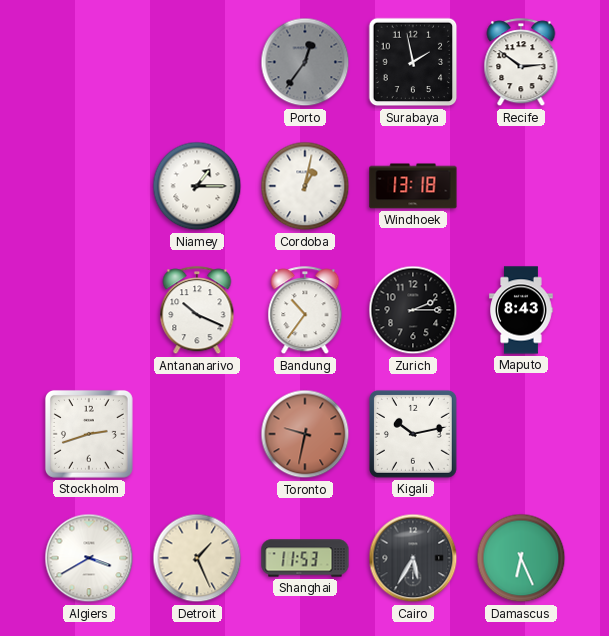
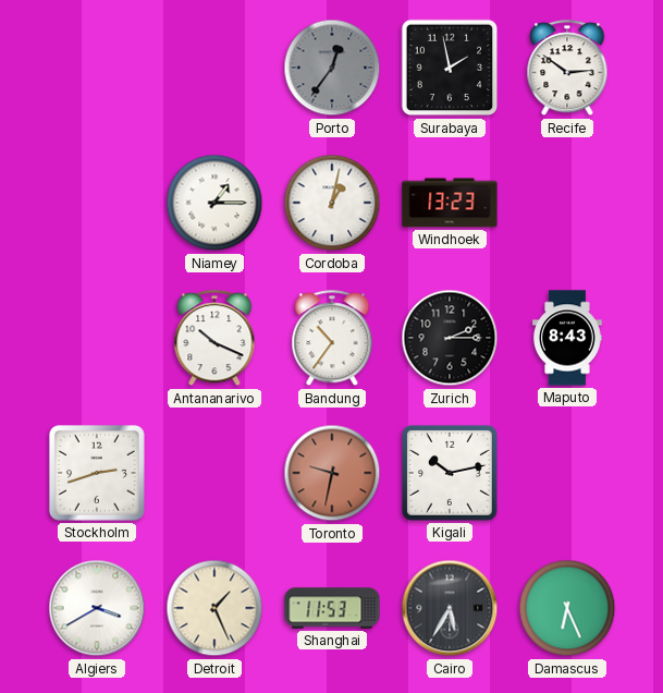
Windhoek: 13:18 -> 13:23
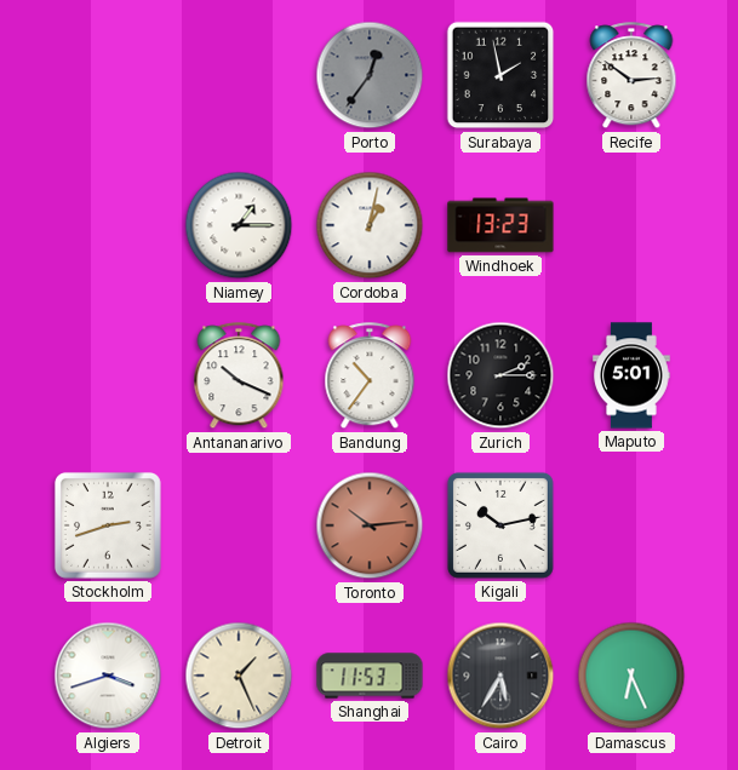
Maputo: 8:43 -> 5:01
Toronto: 9:32 -> 10:14
Algiers: 3:40 -> 3:42
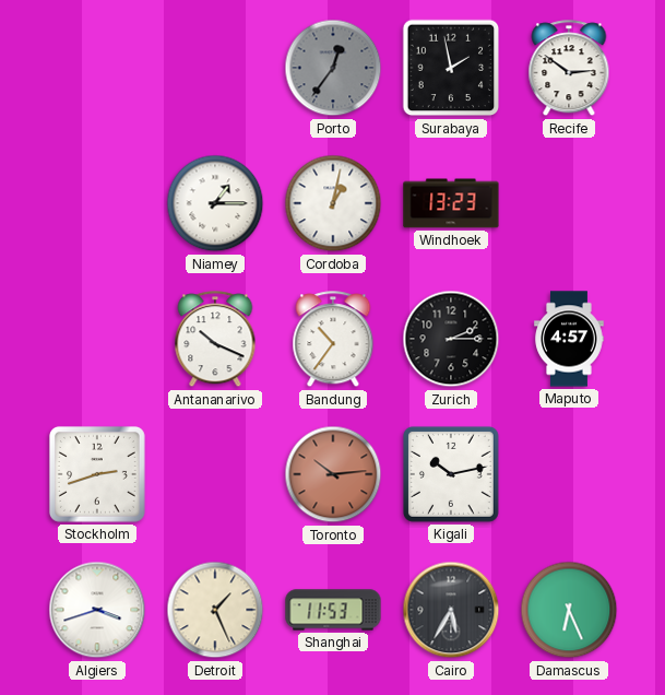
Maputo: 5:01 -> 4:57
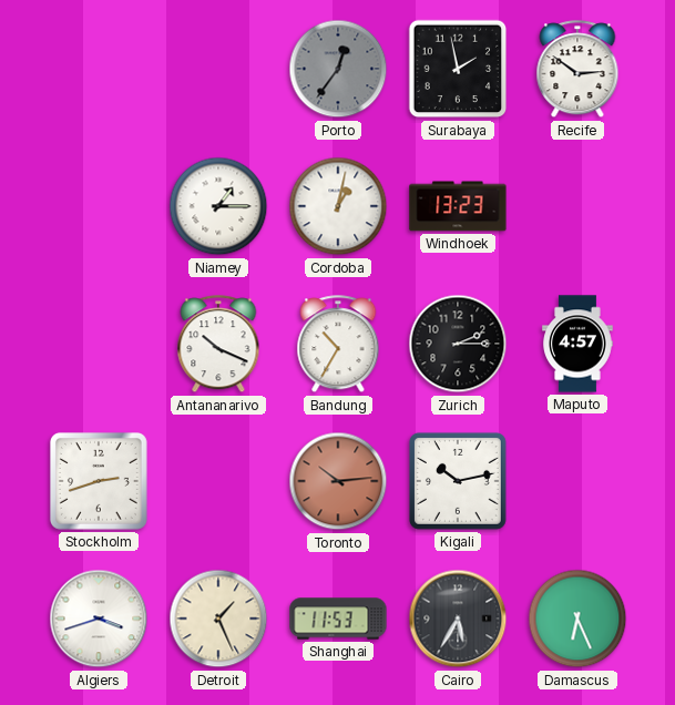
Bandung: 10:36 -> 10:35
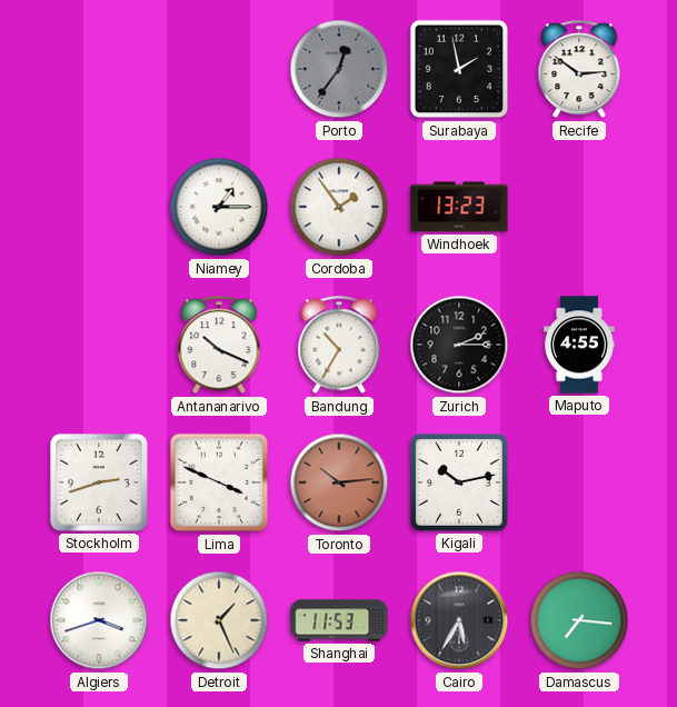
Cordoba: 1:02 -> 1:54
Maputo: 4:57 -> 4:55
Lima: none -> 3:49
Damascus: 6:26 -> 7:16
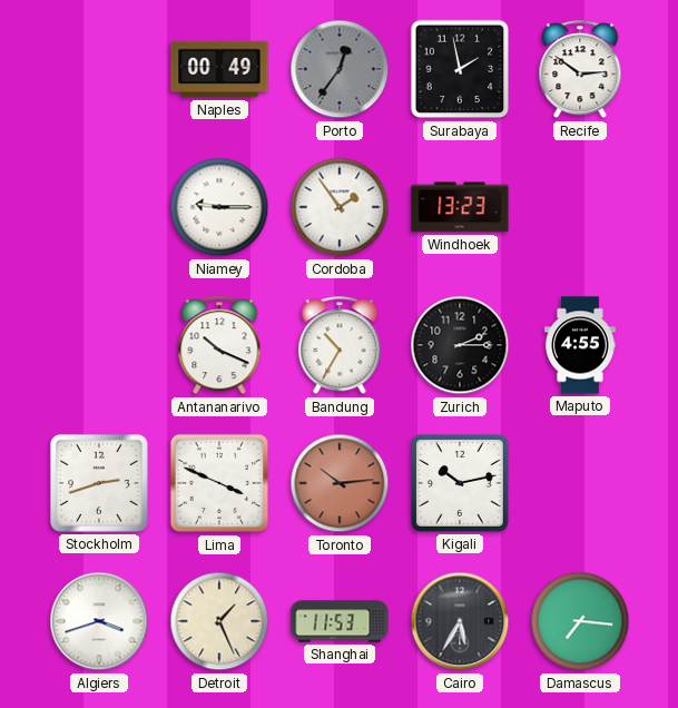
Naples: none -> 00:49
Niamey: 1:15 -> 9:15
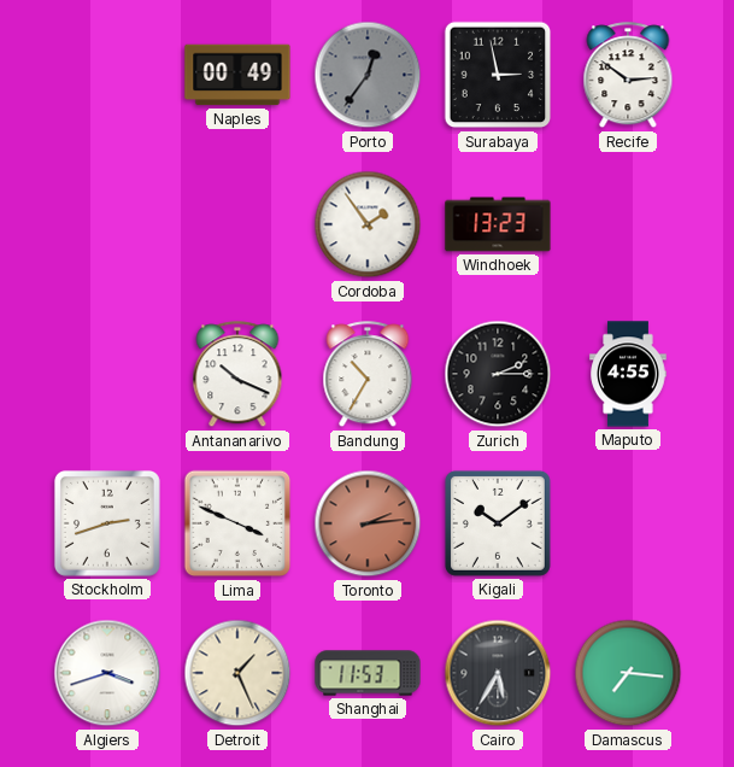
Surabaya: 1:58 -> 2:58
Niamey: 9:15 -> none
Toronto: 10:14 -> 2:14
Kigali: 10:13 -> 10:09
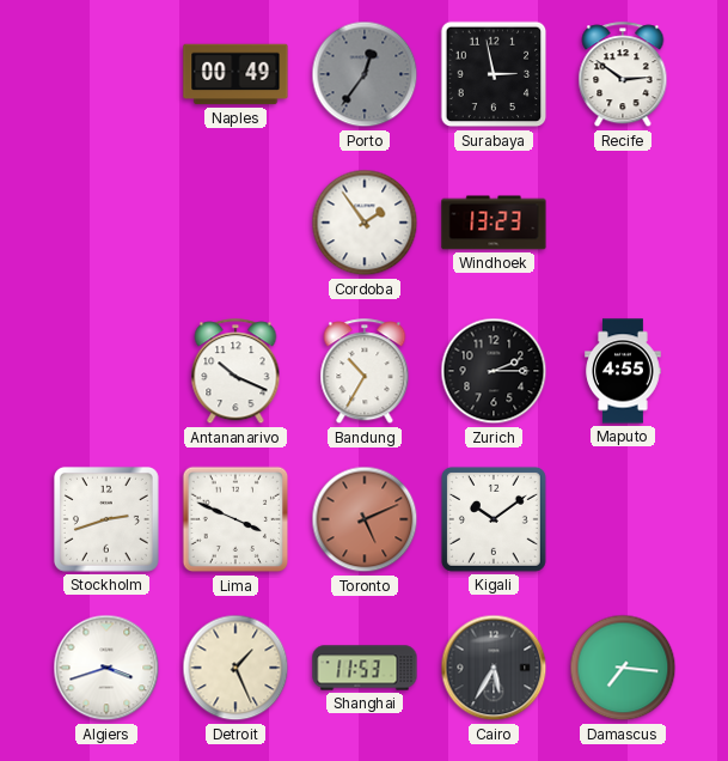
Toronto: 2:14 -> 5:11
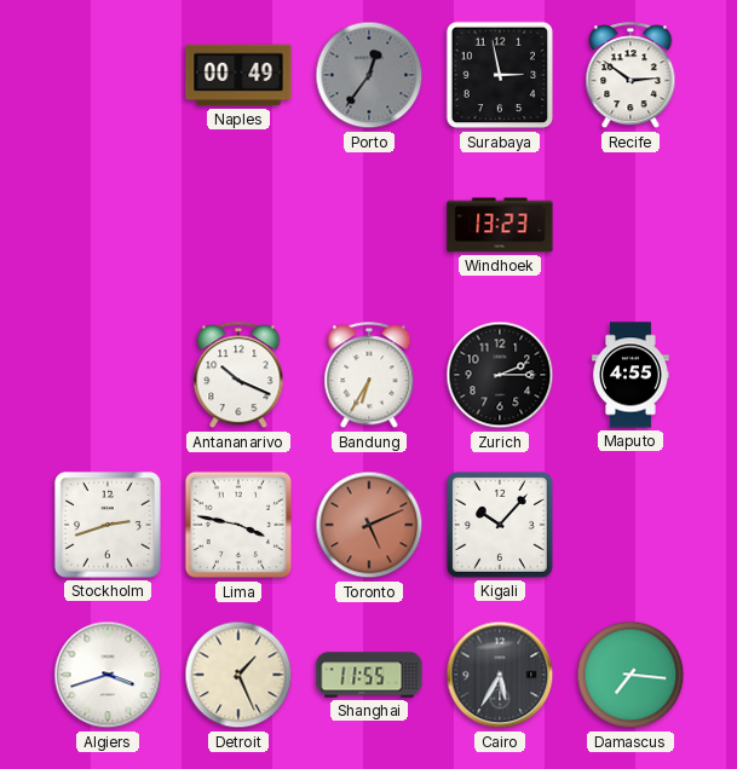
Cordoba: 1:54 -> none
Bandung: 10:35 -> 6:35
Lima: 3:49 -> 3:47
Kigali: 10:09 -> 10:07
Shanghai: 11:53 -> 11:55
